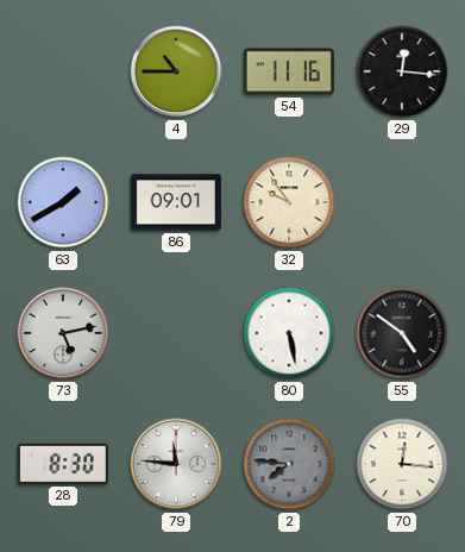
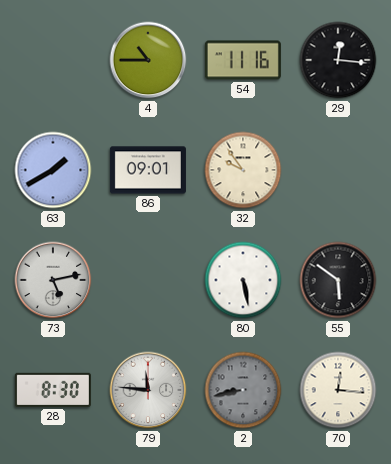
55: 4:51 -> 5:51
2: 7:46 -> 8:43
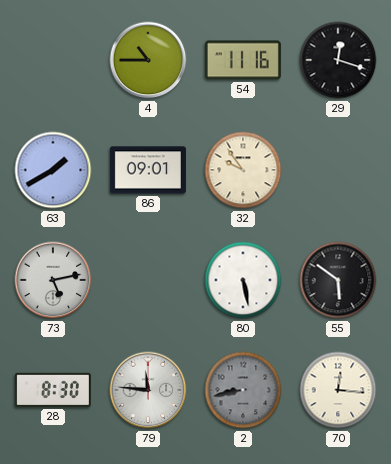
29: 12:16 -> 12:18
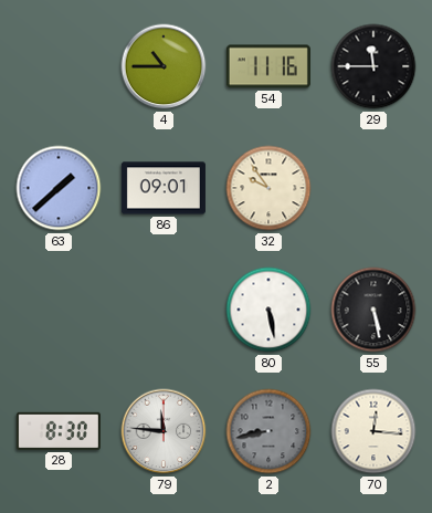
29: 12:18 -> 11:45
63: 1:40 -> 1:38
73: 5:13 -> none
55: 5:51 -> 5:28
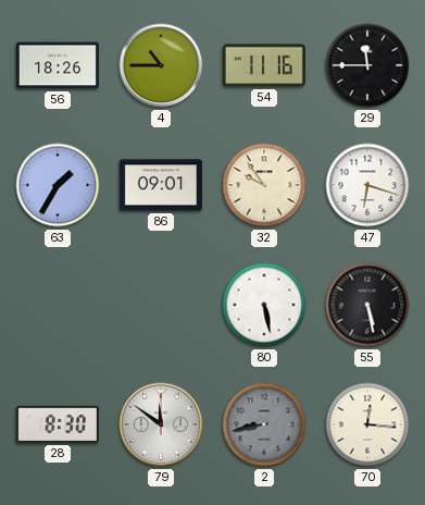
56: none -> 18:26
63: 1:38 -> 1:35
47: none -> 6:18
79: 11:46 -> 11:51
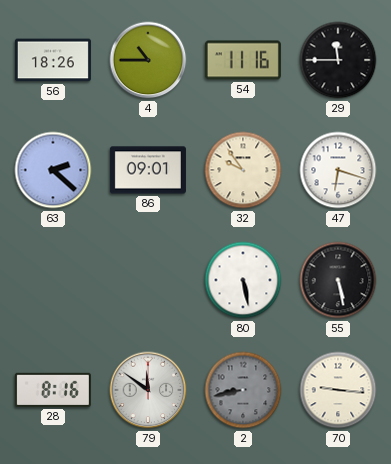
63: 1:35 -> 2:22
28: 8:30 -> 8:16
70: 12:16 -> 9:16
